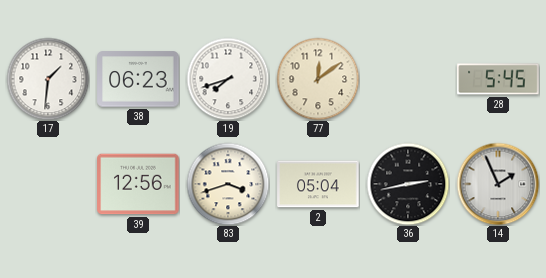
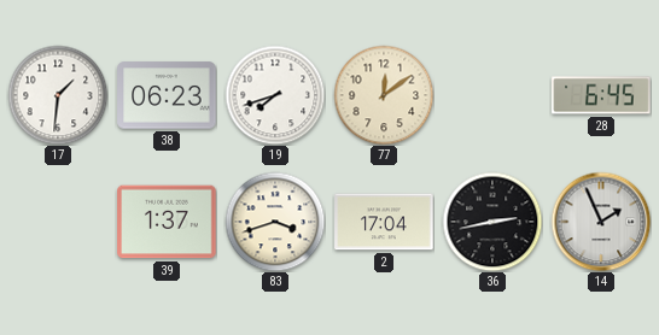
28: 5:45 -> 6:45
39: 12:56 -> 1:37
2: 05:04 -> 17:04
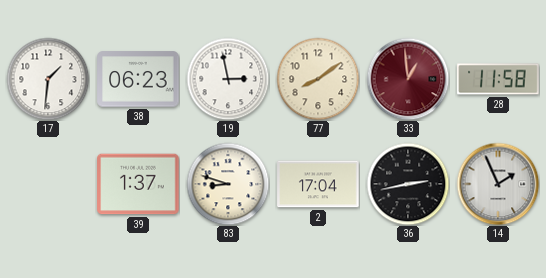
19: 7:42 -> 2:58
77: 12:09 -> 8:09
33: none -> 12:59
28: 6:45 -> 11:58
83: 3:42 -> 8:48
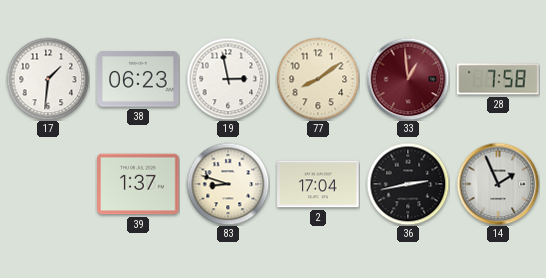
28: 11:58 -> 7:58
